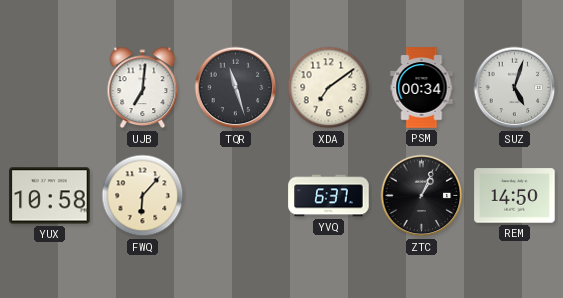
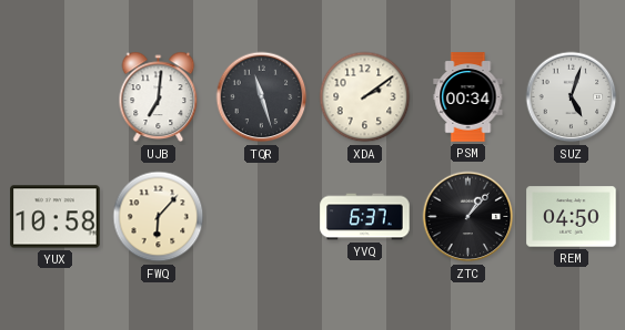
XDA: 7:09 -> 2:09
ZTC: 1:04 -> 1:07
REM: 14:50 -> 04:50
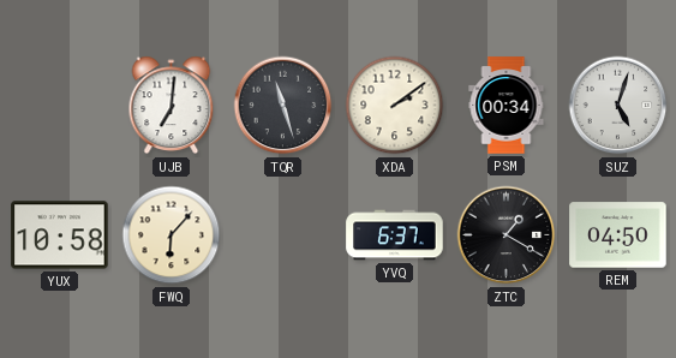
ZTC: 1:07 -> 1:20
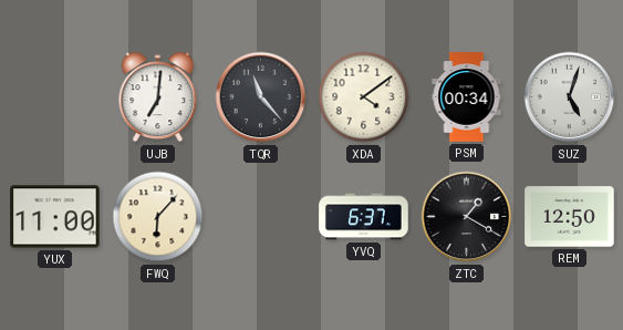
TQR: 11:27 -> 11:23
XDA: 2:09 -> 4:09
YUX: 10:58 -> 11:00
REM: 04:50 -> 12:50
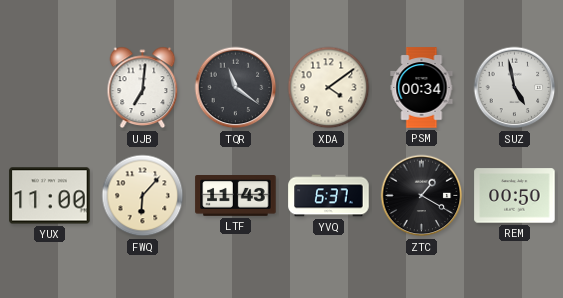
TQR: 11:23 -> 11:21
SUZ: 5:03 -> 4:58
LTF: none -> 11:43
REM: 12:50 -> 00:50
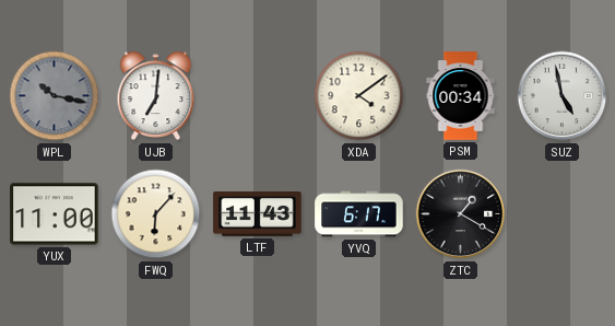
WPL: none -> 10:17
TQR: 11:21 -> none
YVQ: 6:37 -> 6:17
REM: 00:50 -> none
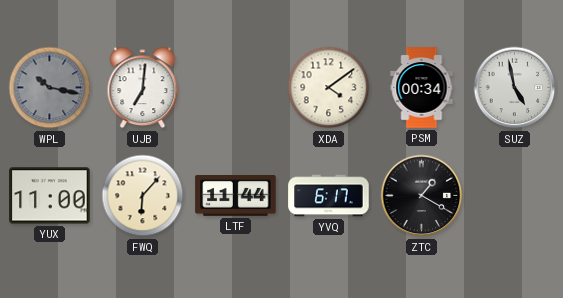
LTF: 11:43 -> 11:44
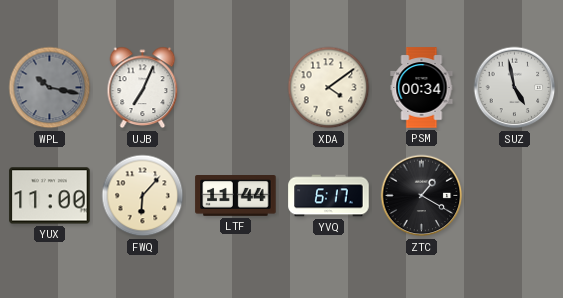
UJB: 7:01 -> 7:04
